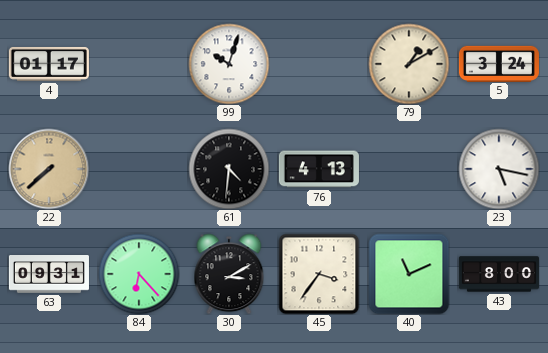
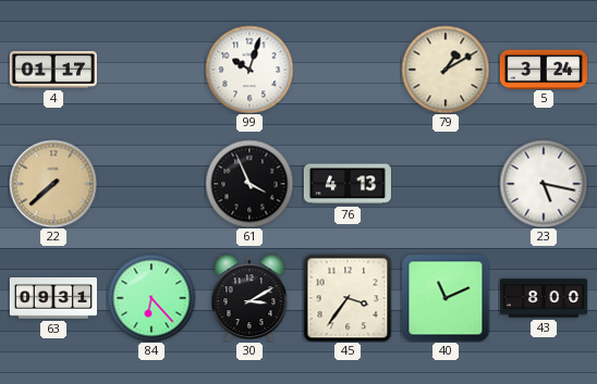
61: 4:31 -> 3:56
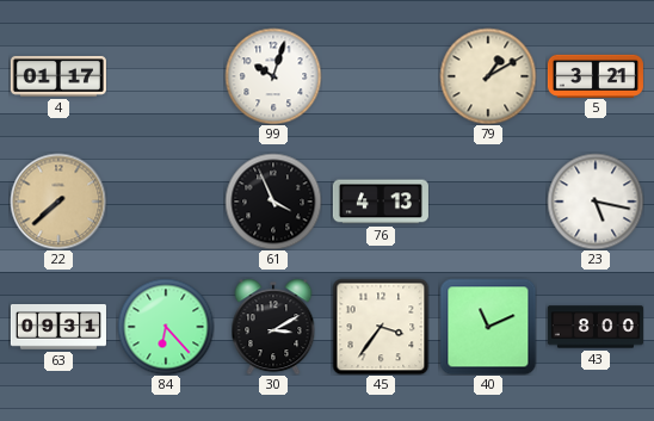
5: 3:24 -> 3:21
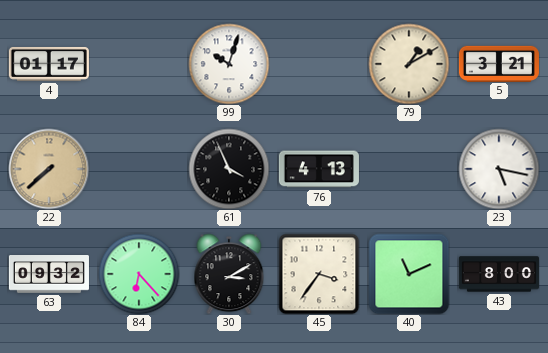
63: 09:31 -> 09:32
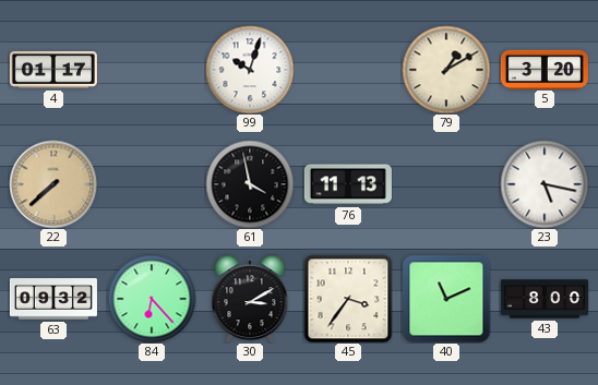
5: 3:21 -> 3:20
61: 3:56 -> 3:58
76: 4:13 -> 11:13
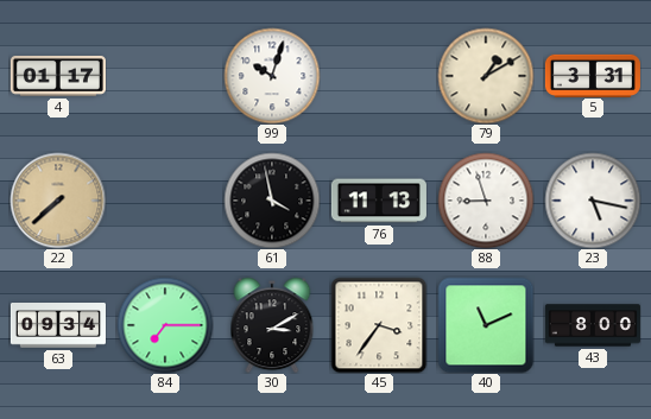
5: 3:20 -> 3:31
88: none -> 8:57
63: 09:32 -> 09:34
84: 6:23 -> 7:15
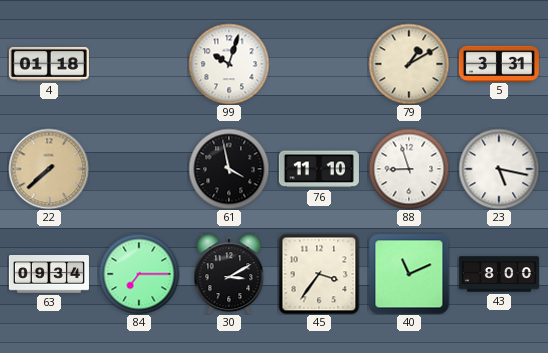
4: 01:17 -> 01:18
76: 11:13 -> 11:10
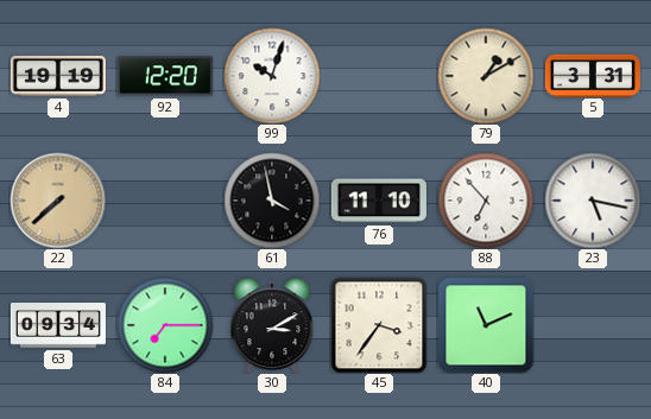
4: 01:18 -> 19:19
92: none -> 12:20
88: 8:57 -> 6:53
43: 8:00 -> none
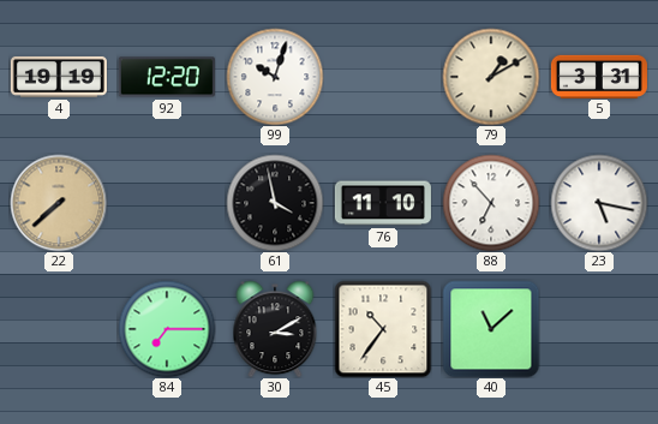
63: 09:34 -> none
45: 3:36 -> 10:36
40: 11:11 -> 11:08
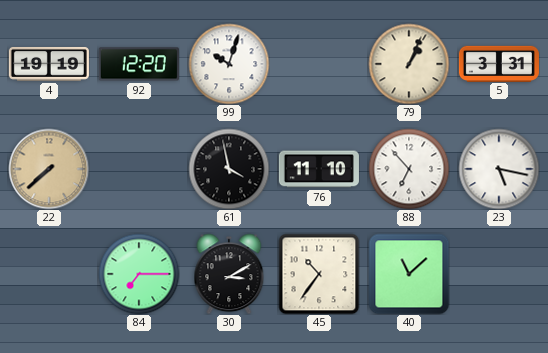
79: 1:10 -> 1:04
